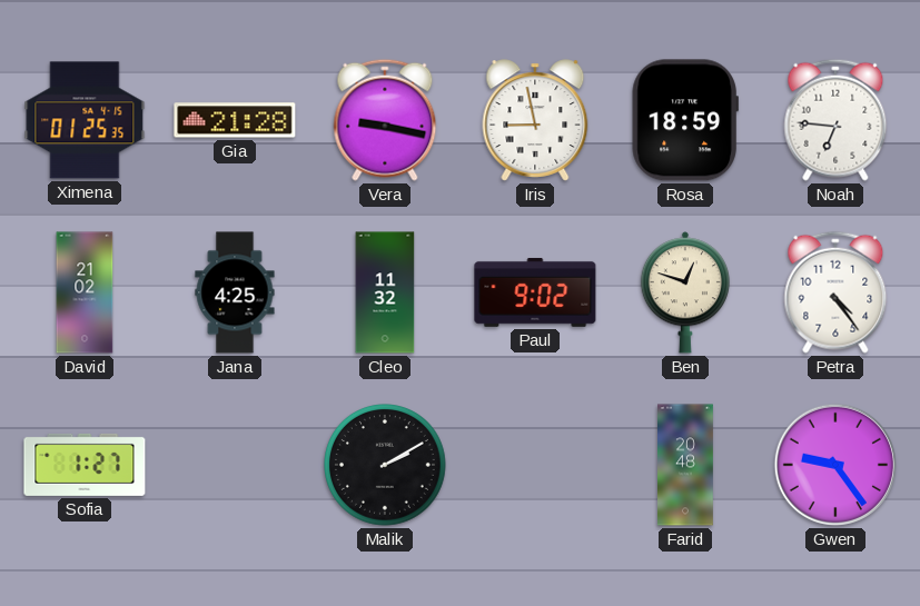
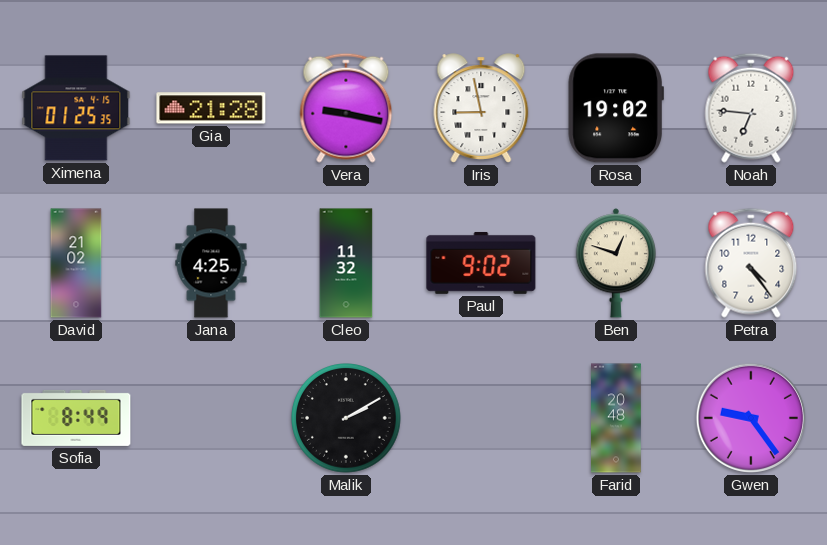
Rosa: 18:59 -> 19:02
Sofia: 1:27 -> 8:49
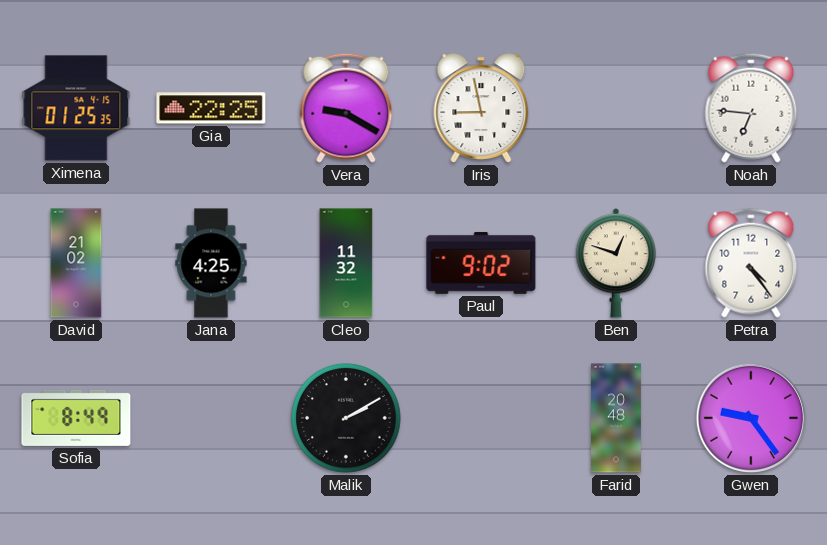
Gia: 21:28 -> 22:25
Vera: 9:17 -> 9:20
Rosa: 19:02 -> none
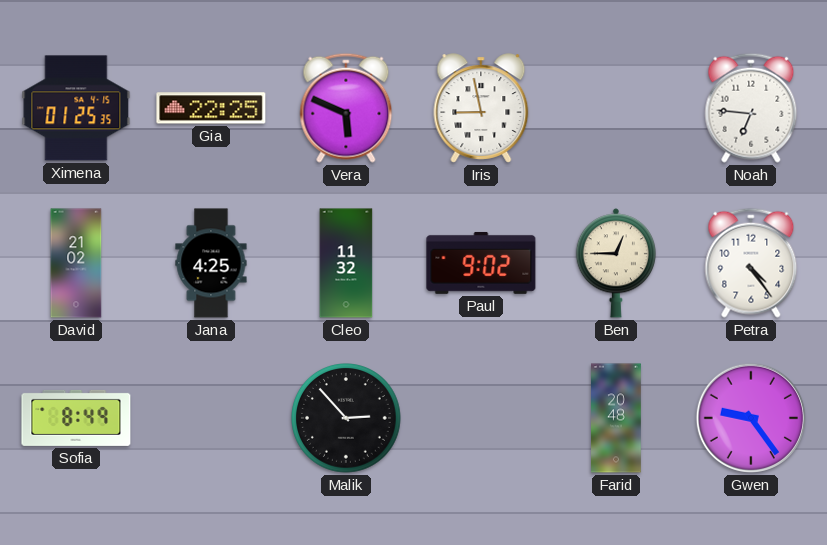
Vera: 9:20 -> 5:49
Ben: 12:48 -> 12:45
Malik: 2:10 -> 2:53
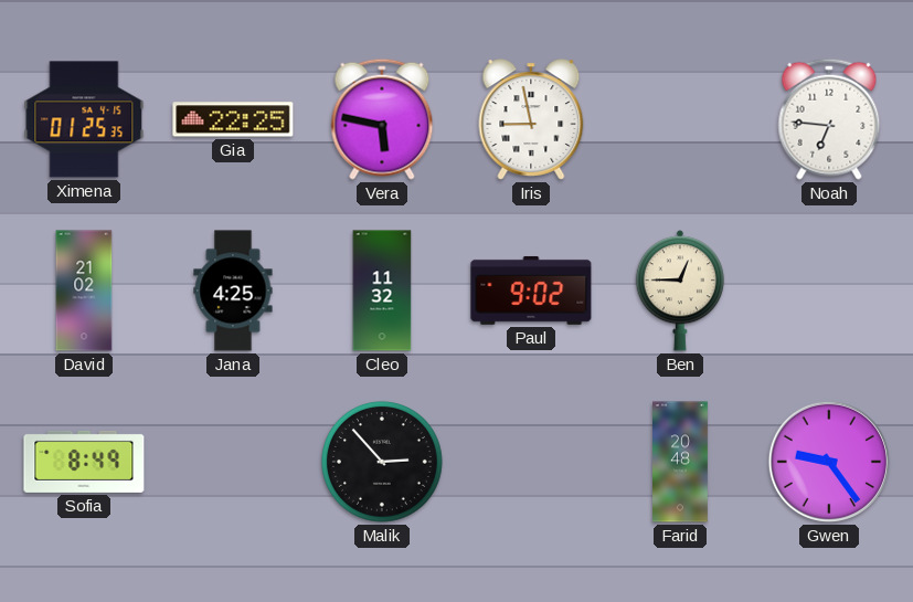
Vera: 5:49 -> 5:47
Petra: 4:24 -> none
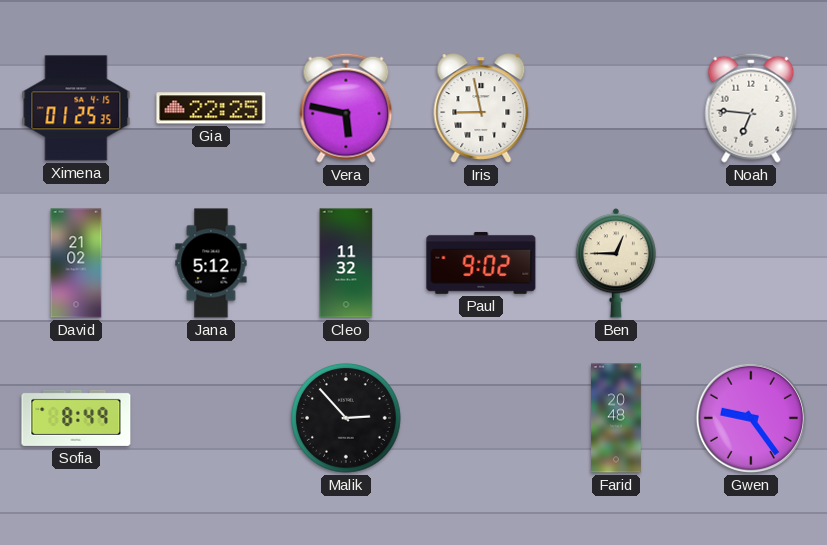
Jana: 4:25 -> 5:12
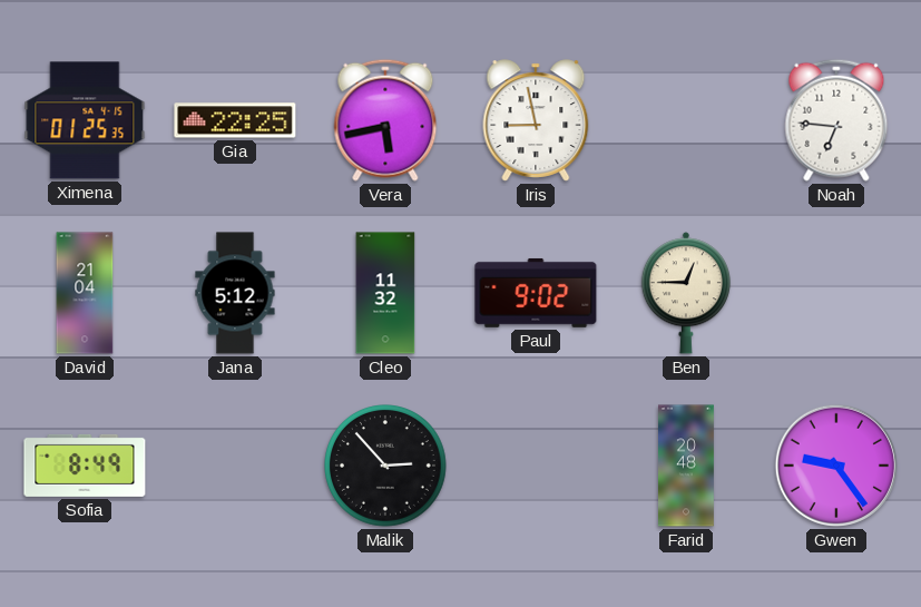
Vera: 5:47 -> 5:43
David: 21:02 -> 21:04
